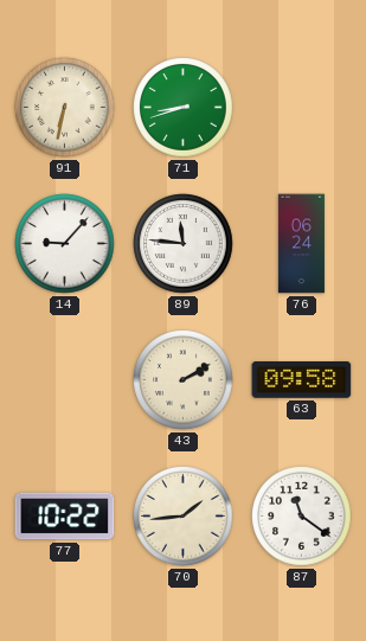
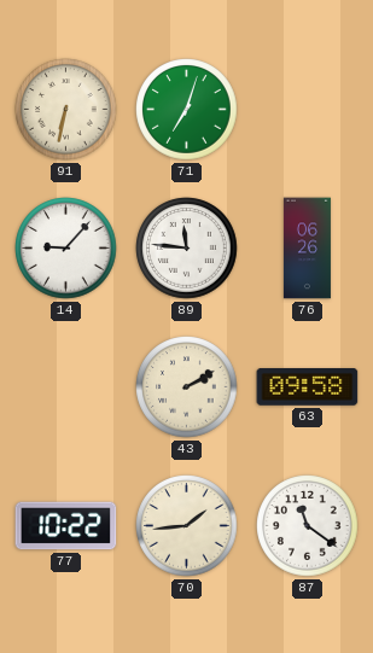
71: 8:42 -> 7:03
76: 06:24 -> 06:26
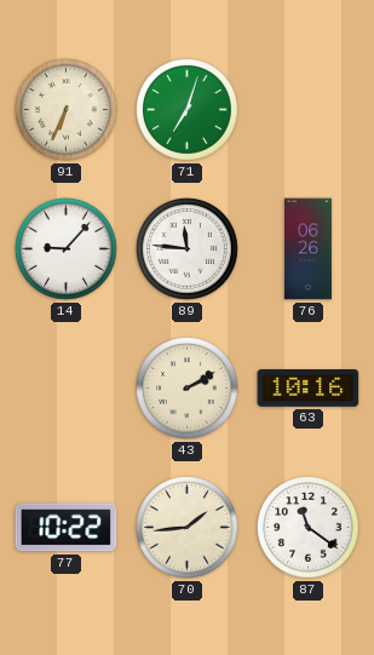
91: 6:32 -> 6:34
63: 09:58 -> 10:16
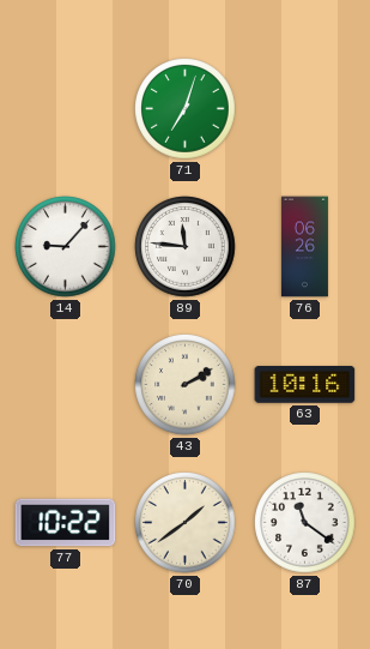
91: 6:34 -> none
70: 1:44 -> 1:39
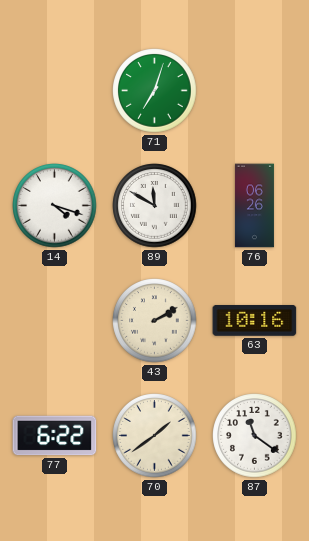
14: 9:07 -> 4:18
89: 11:46 -> 11:50
77: 10:22 -> 6:22
